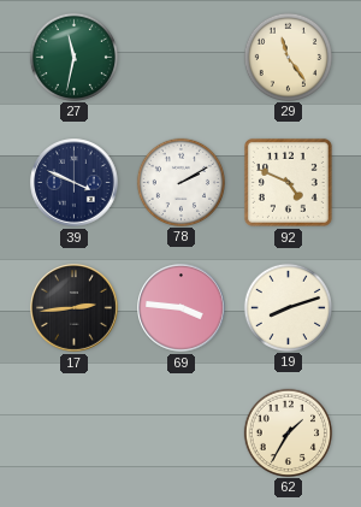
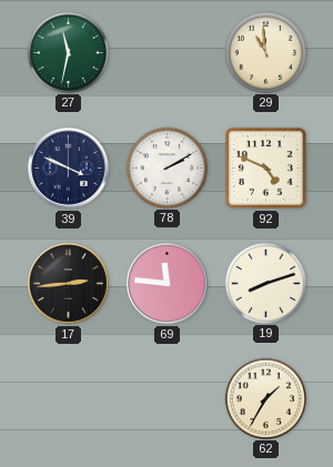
29: 11:24 -> 10:59
69: 3:46 -> 11:46
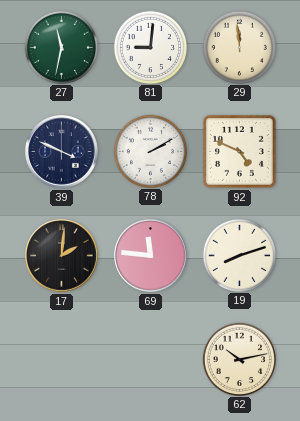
81: none -> 9:01
29: 10:59 -> 11:59
17: 2:44 -> 2:01
62: 1:35 -> 10:13
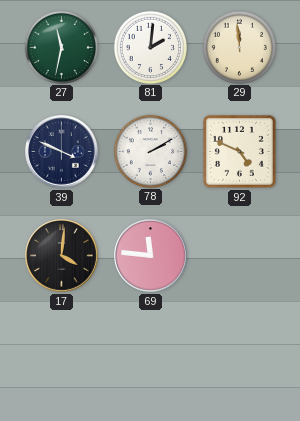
81: 9:01 -> 2:01
17: 2:01 -> 4:01
19: 8:12 -> none
62: 10:13 -> none
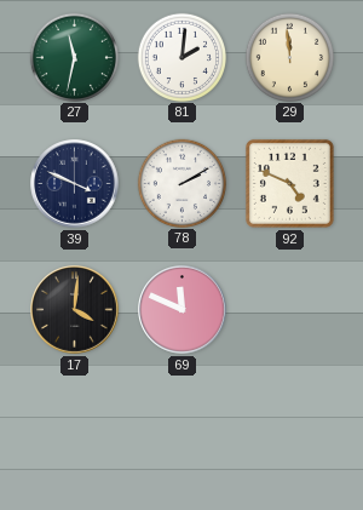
69: 11:46 -> 11:49
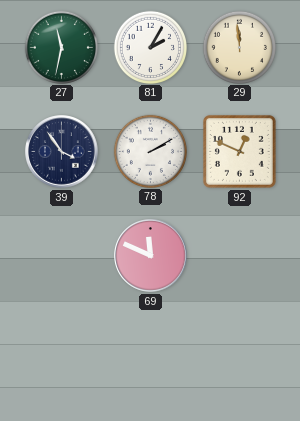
81: 2:01 -> 2:05
39: 3:49 -> 3:54
92: 4:49 -> 12:49
17: 4:01 -> none
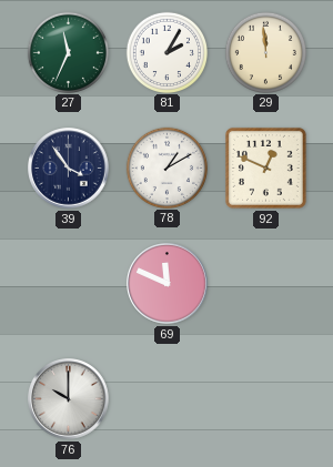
27: 11:32 -> 11:34
78: 2:10 -> 1:10
76: none -> 10:00
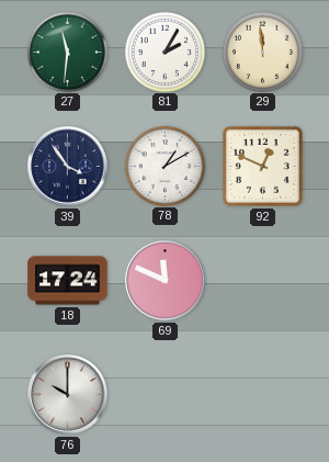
27: 11:34 -> 11:31
18: none -> 17:24
